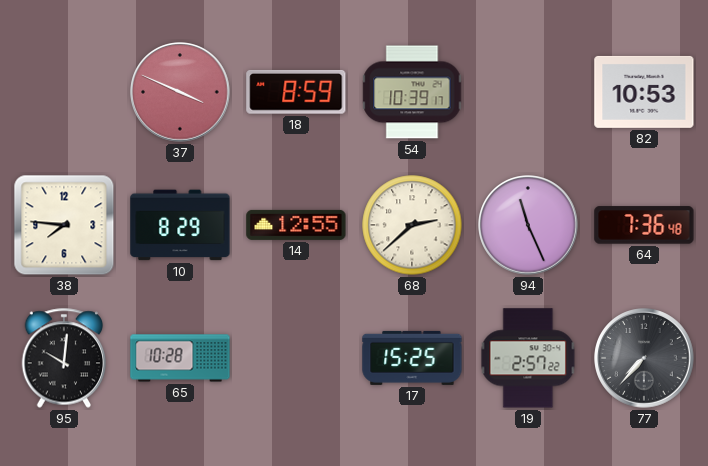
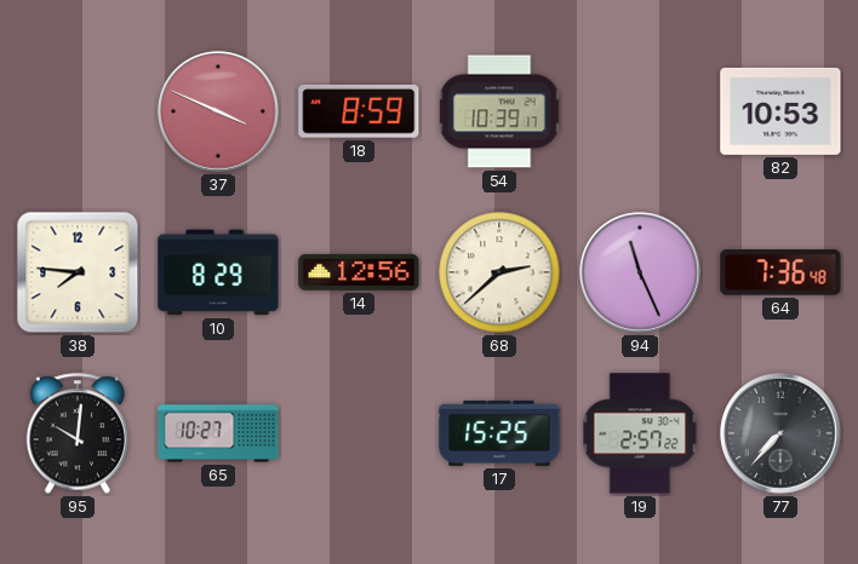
14: 12:55 -> 12:56
65: 10:28 -> 10:27
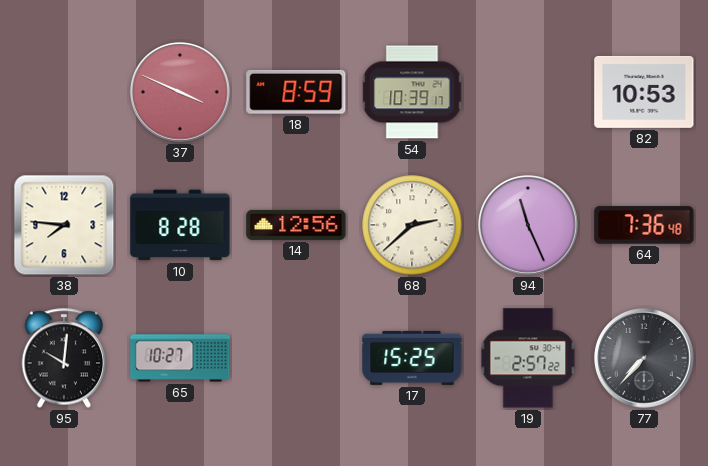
10: 8:29 -> 8:28
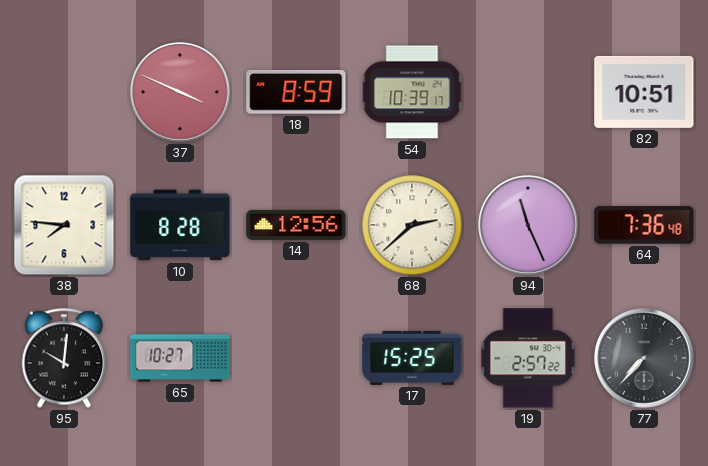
82: 10:53 -> 10:51
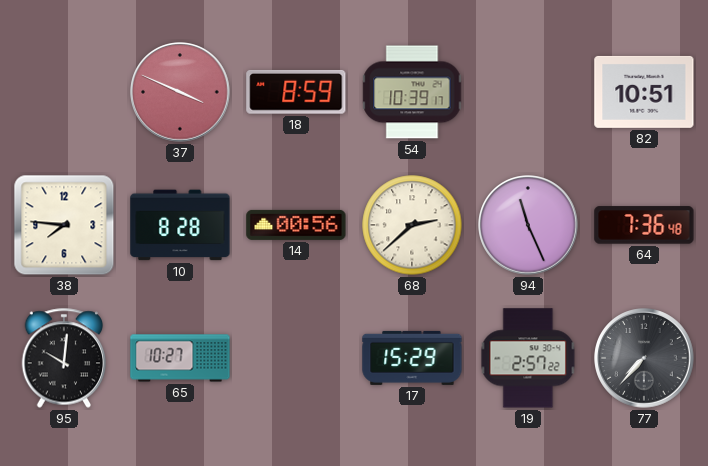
14: 12:56 -> 00:56
17: 15:25 -> 15:29
